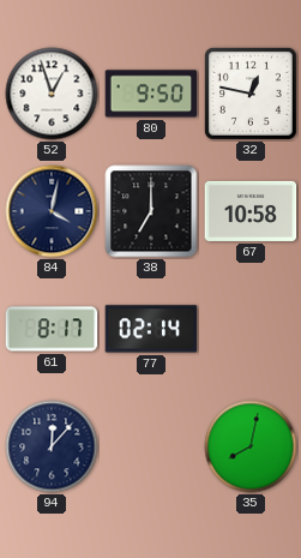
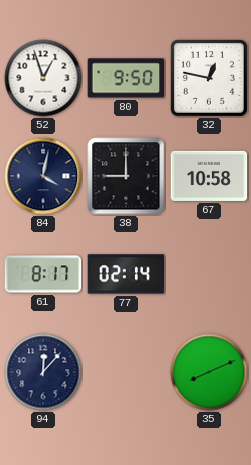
38: 7:00 -> 9:00
35: 8:02 -> 8:11
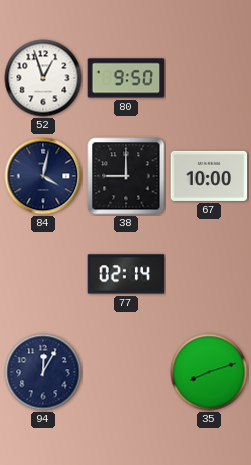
32: 12:47 -> none
67: 10:58 -> 10:00
61: 8:17 -> none
94: 12:07 -> 12:05
35: 8:11 -> 8:12
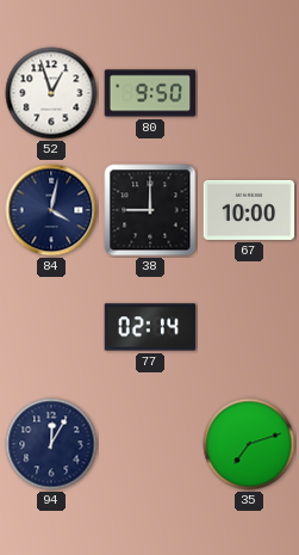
35: 8:12 -> 7:12
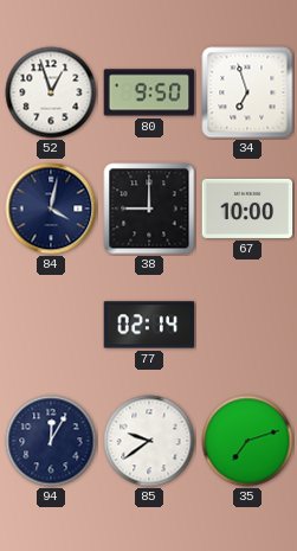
34: none -> 6:57
85: none -> 9:39
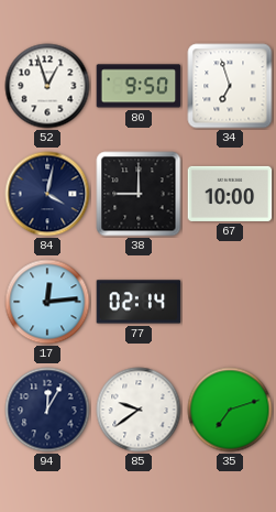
17: none -> 12:14
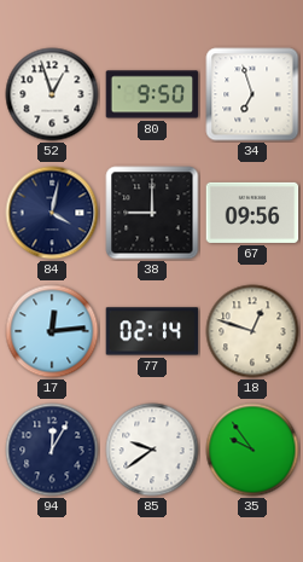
67: 10:00 -> 09:56
18: none -> 12:48
35: 7:12 -> 9:54
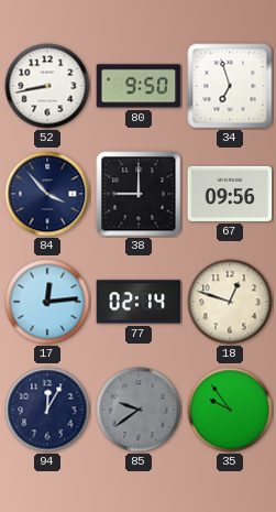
52: 12:57 -> 8:43
84: 4:02 -> 3:53
85 dial: white -> grey
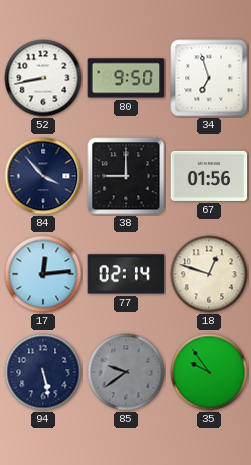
67: 09:56 -> 01:56
94: 12:05 -> 5:28
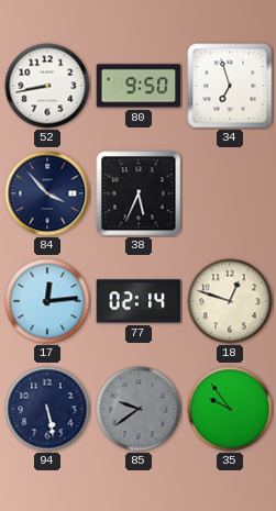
38: 9:00 -> 5:34
67: 01:56 -> none
